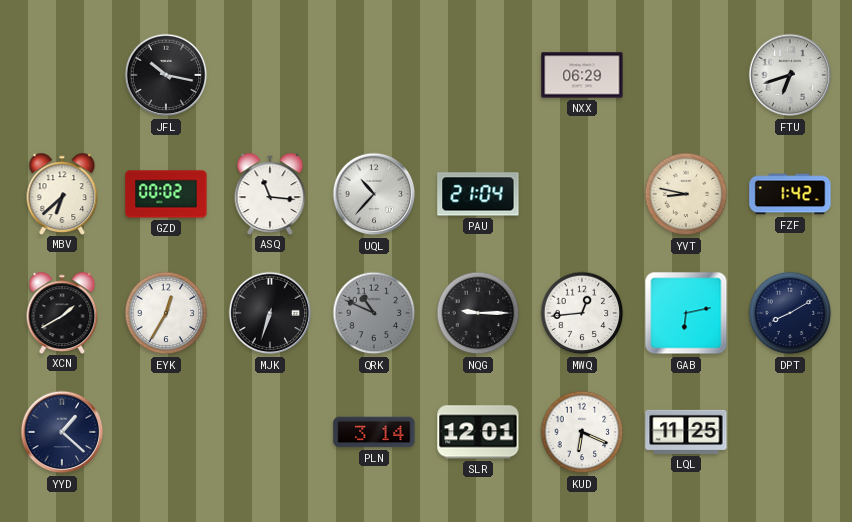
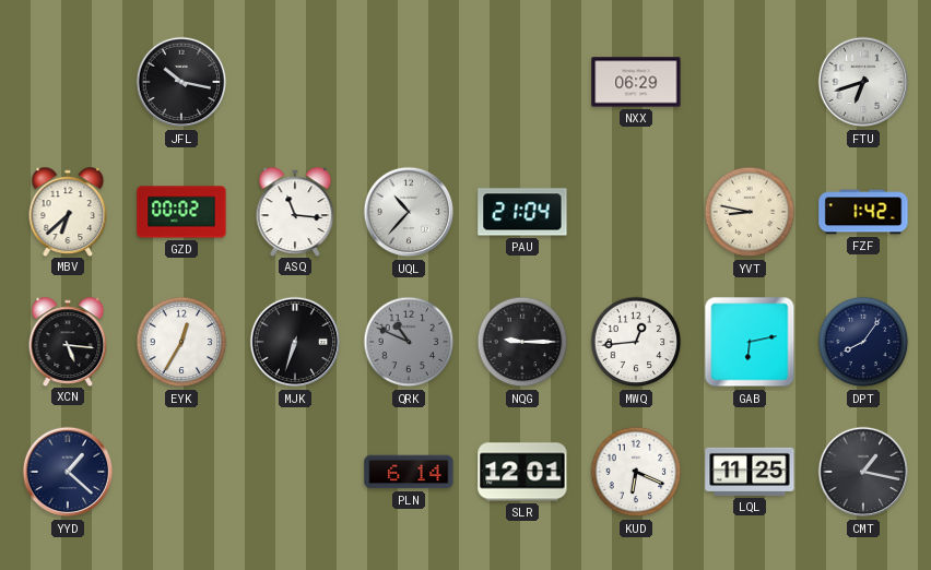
XCN: 1:40 -> 5:16
DPT: 8:10 -> 8:06
PLN: 3:14 -> 6:14
CMT: none -> 1:17
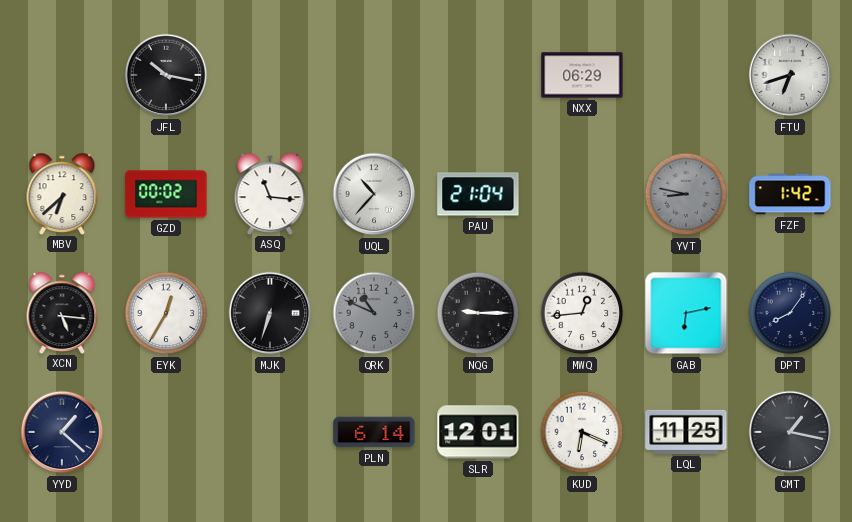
YVT dial: cream -> grey
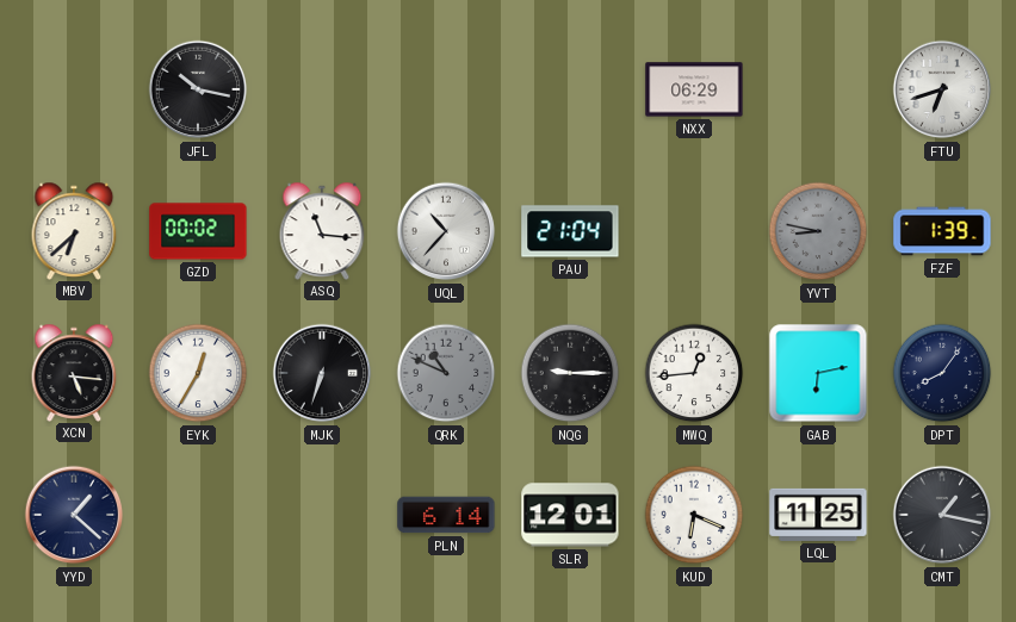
FZF: 1:42 -> 1:39
